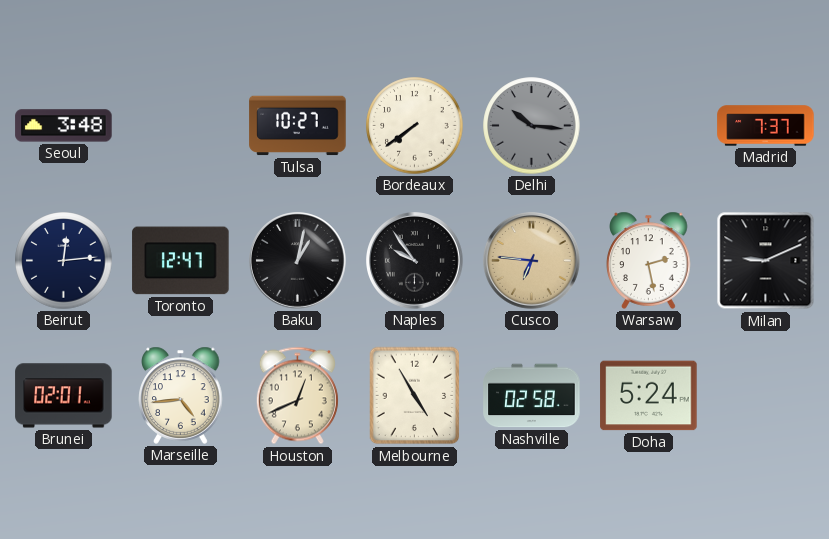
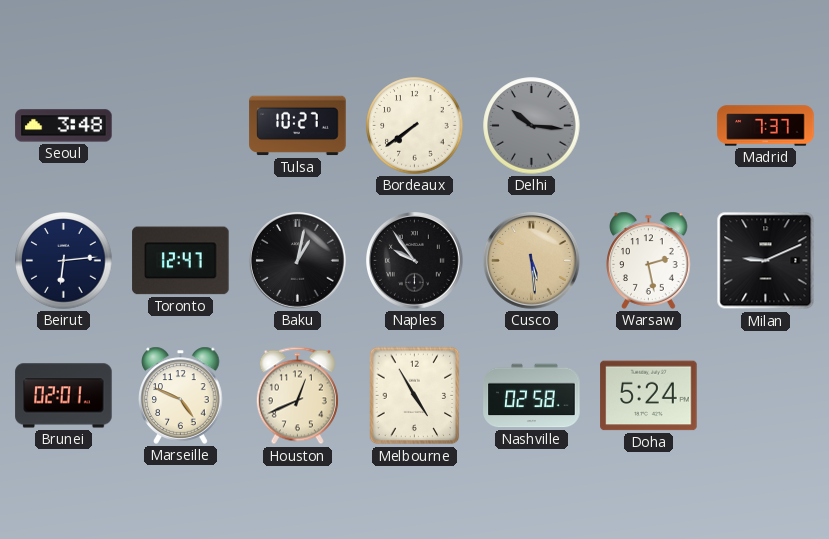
Beirut: 12:14 -> 6:14
Cusco: 6:46 -> 5:29
Marseille: 4:44 -> 4:49
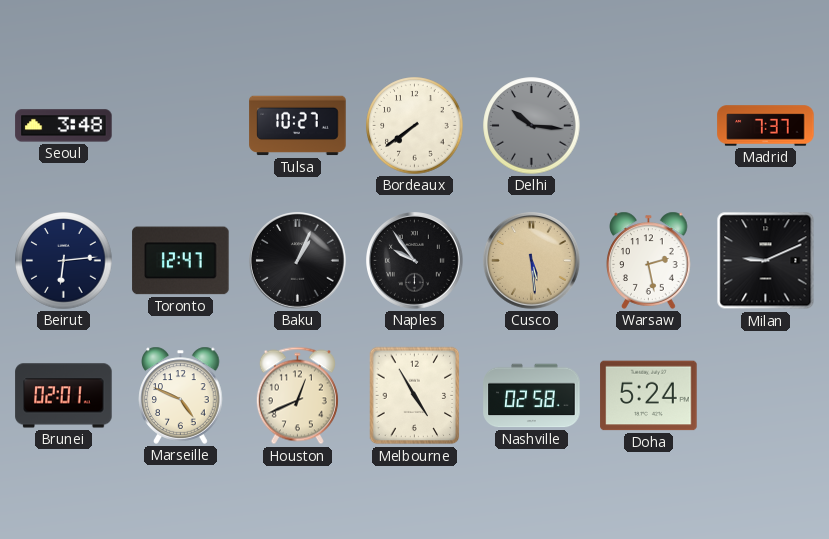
Baku: 1:02 -> 1:04
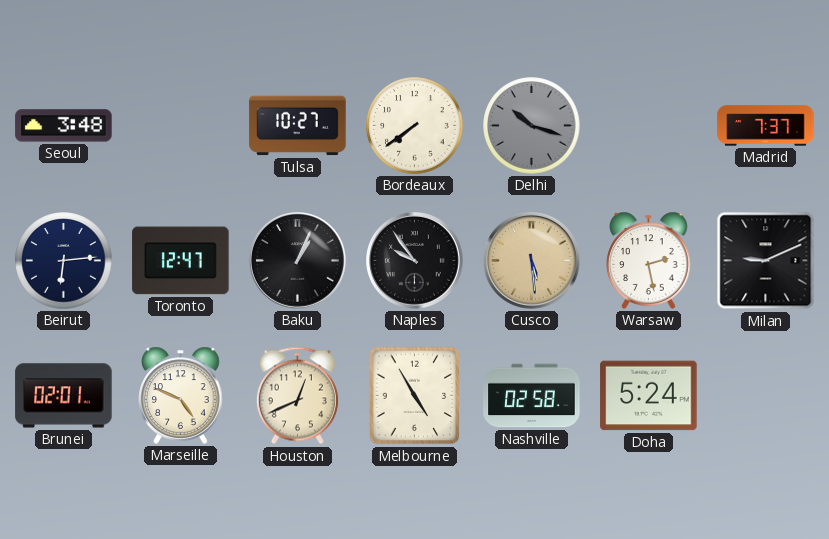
Delhi: 10:16 -> 10:18
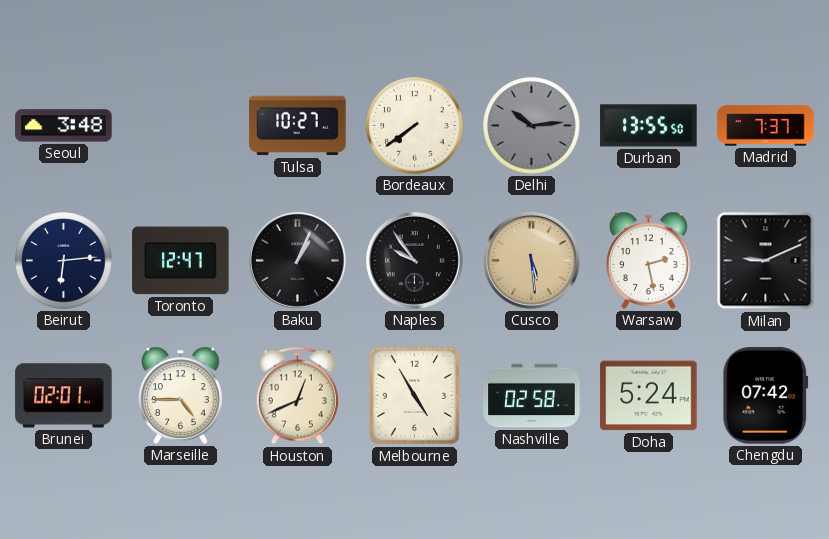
Delhi: 10:18 -> 10:14
Durban: none -> 13:55
Marseille: 4:49 -> 4:45
Chengdu: none -> 07:42
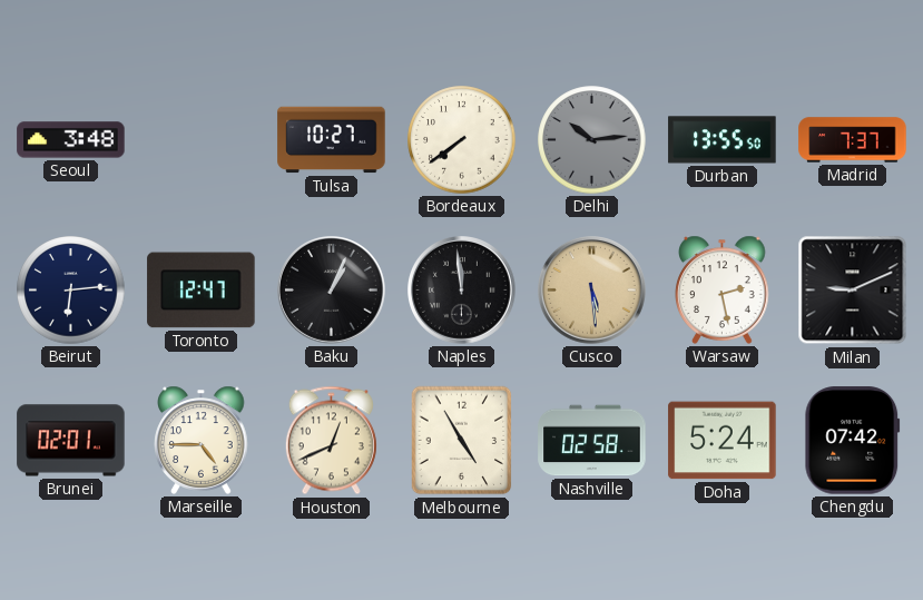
Naples: 9:54 -> 11:59
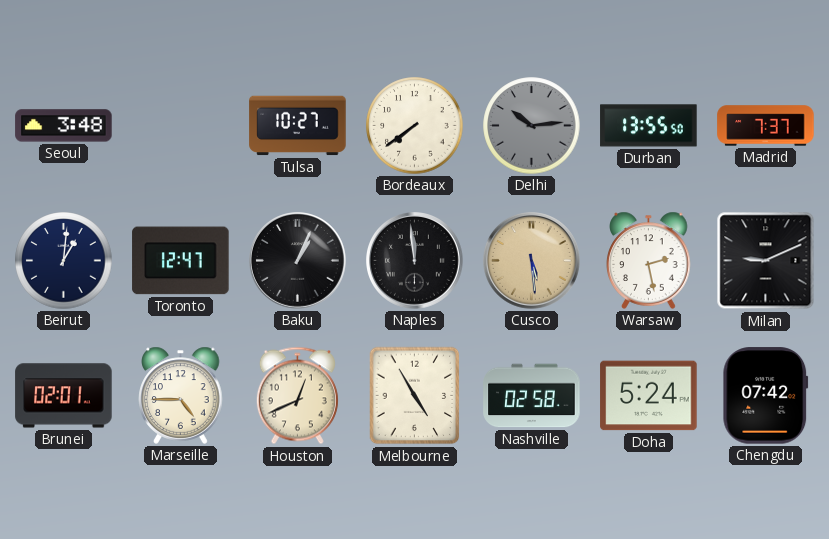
Beirut: 6:14 -> 1:01
